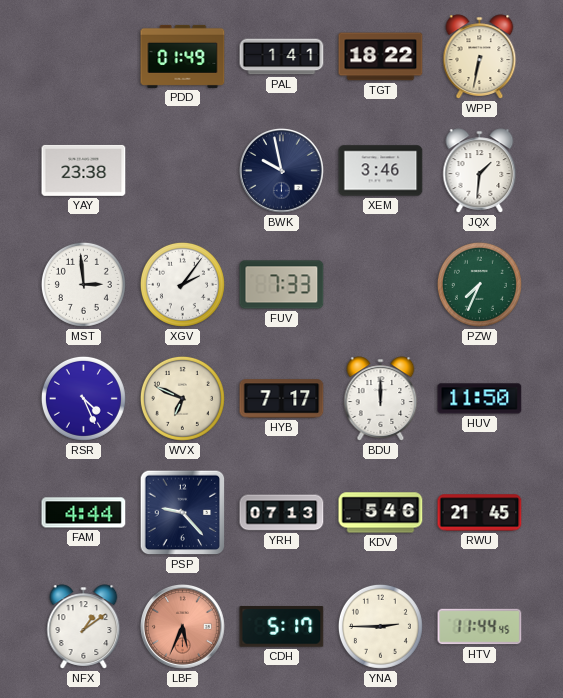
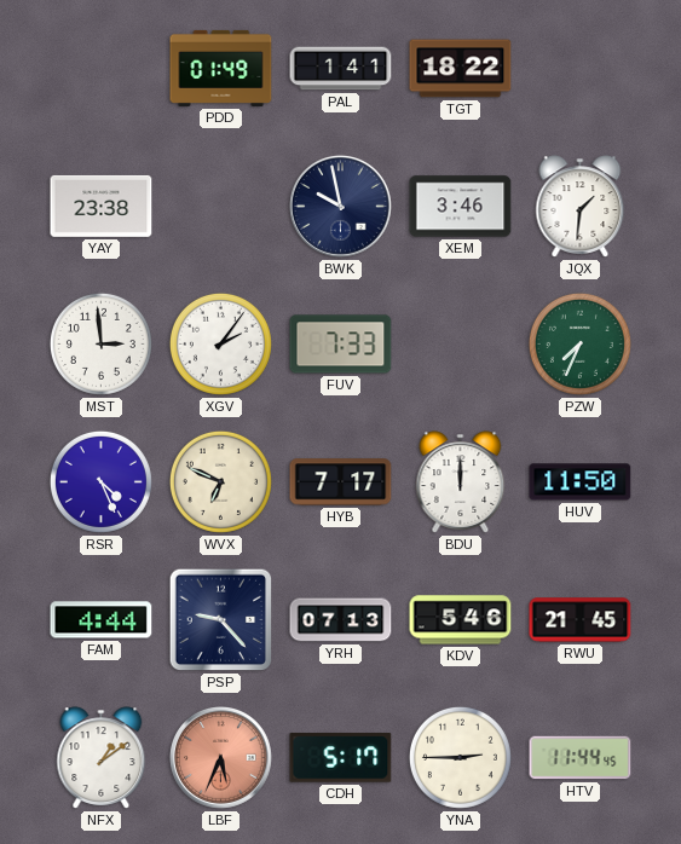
WPP: 6:32 -> none
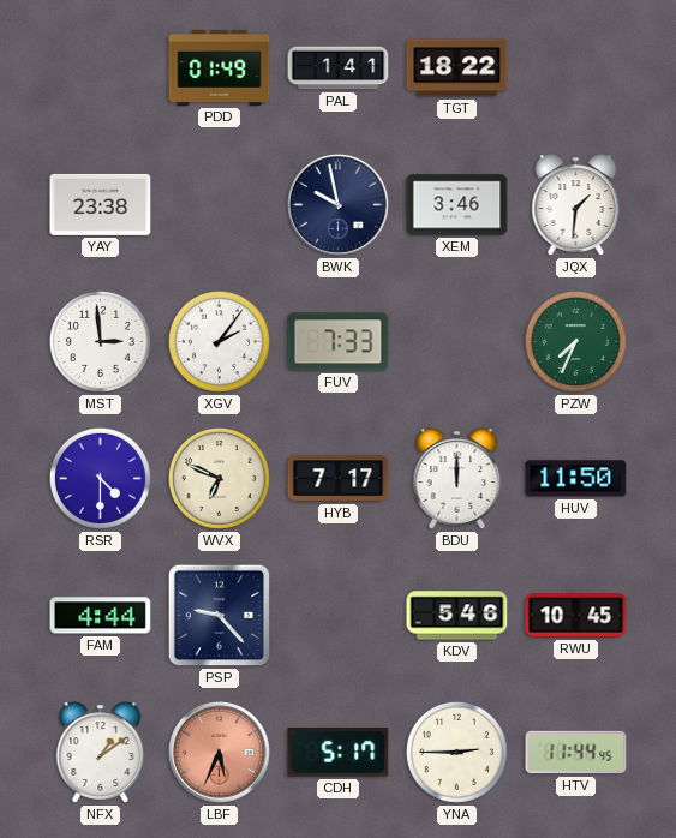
RSR: 4:26 -> 4:30
YRH: 07:13 -> none
RWU: 21:45 -> 10:45
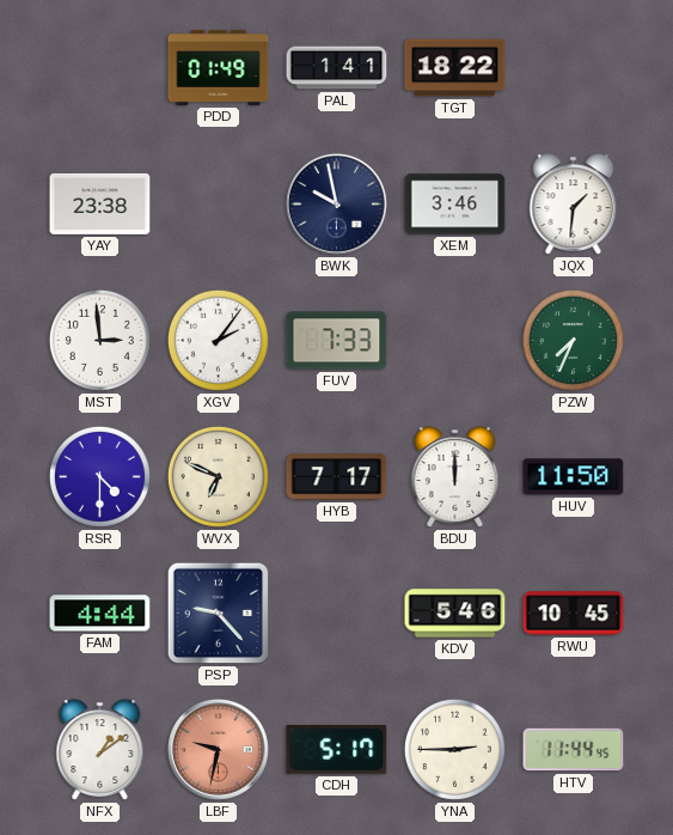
LBF: 5:34 -> 9:32
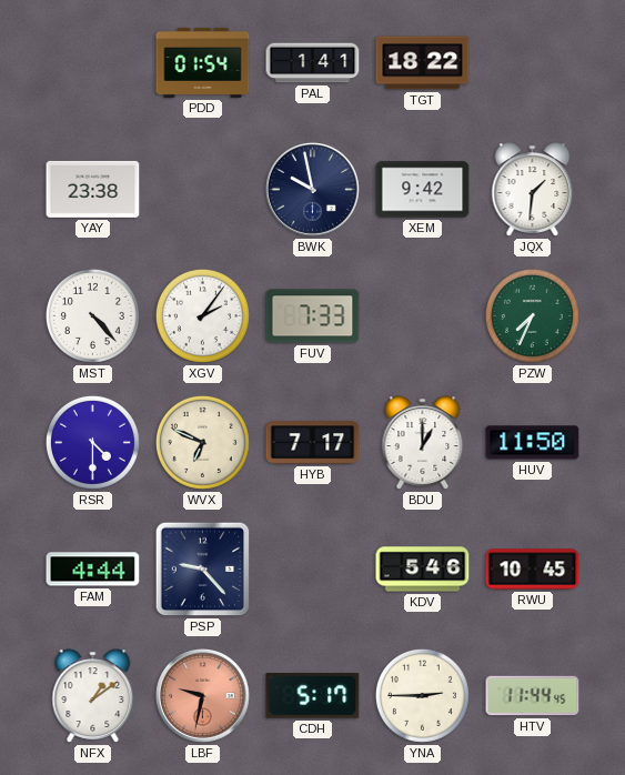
PDD: 01:49 -> 01:54
XEM: 3:46 -> 9:42
MST: 2:59 -> 4:23
BDU: 12:00 -> 1:00
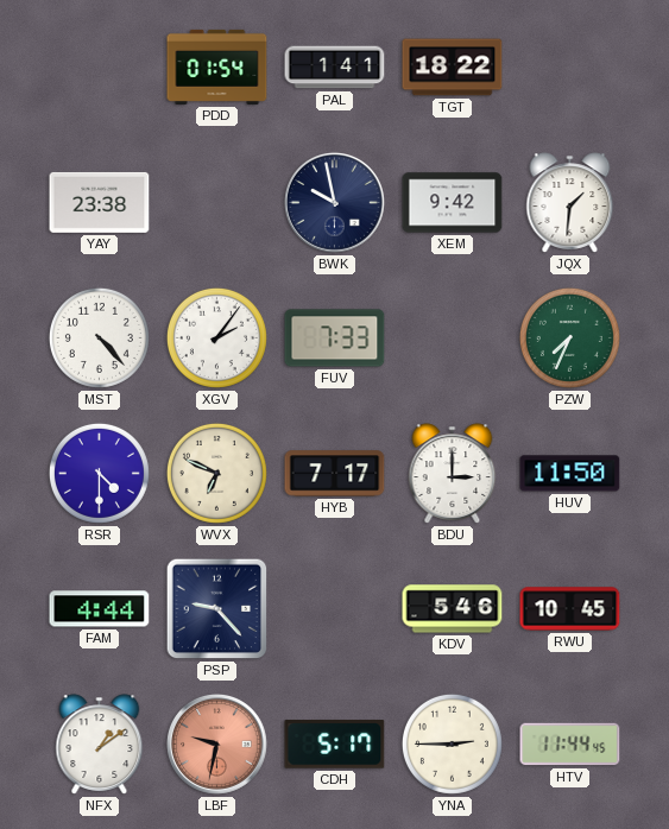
BDU: 1:00 -> 3:00
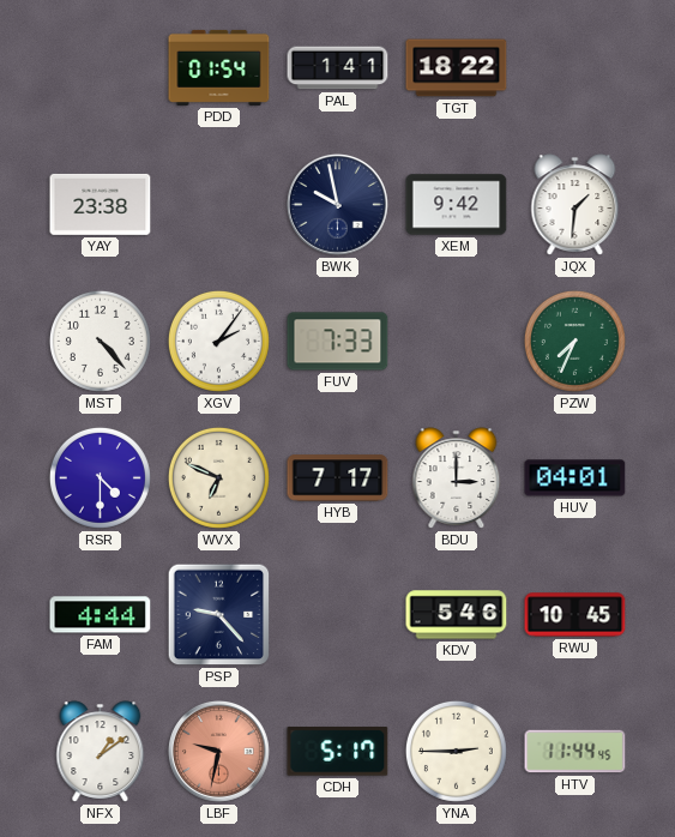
HUV: 11:50 -> 04:01
